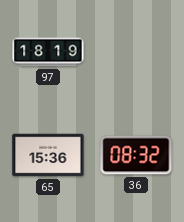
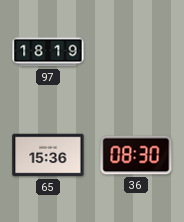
36: 08:32 -> 08:30
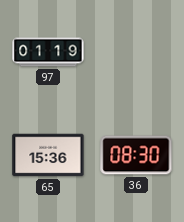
97: 18:19 -> 01:19
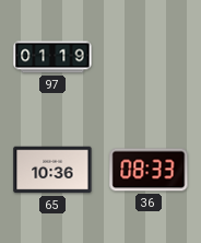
65: 15:36 -> 10:36
36: 08:30 -> 08:33
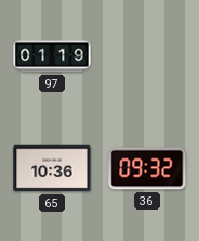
36: 08:33 -> 09:32
